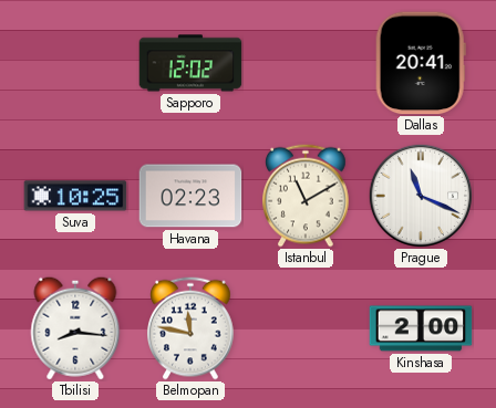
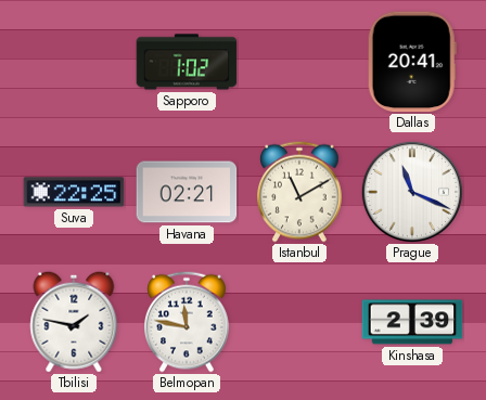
Sapporo: 12:02 -> 1:02
Suva: 10:25 -> 22:25
Havana: 02:23 -> 02:21
Tbilisi: 8:16 -> 1:47
Kinshasa: 2:00 -> 2:39
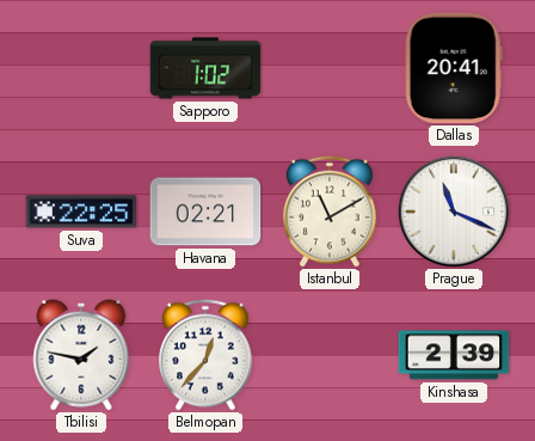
Belmopan: 11:47 -> 12:37
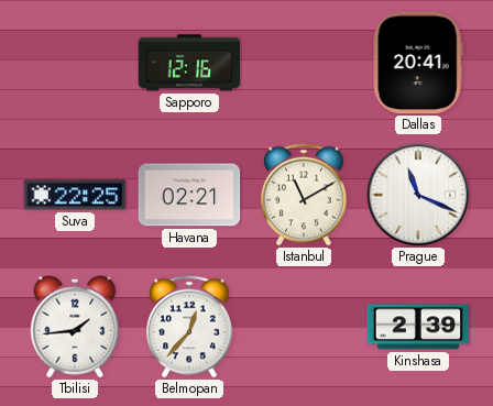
Sapporo: 1:02 -> 12:16
Tbilisi: 1:47 -> 1:44
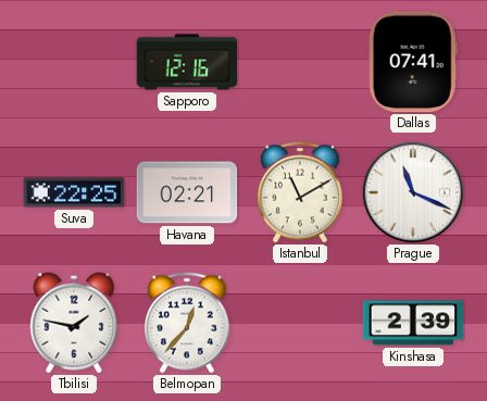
Dallas: 20:41 -> 07:41
Tbilisi: 1:44 -> 1:47
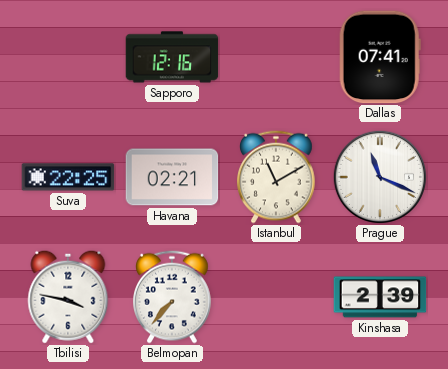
Tbilisi: 1:47 -> 3:47
Belmopan: 12:37 -> 7:37
